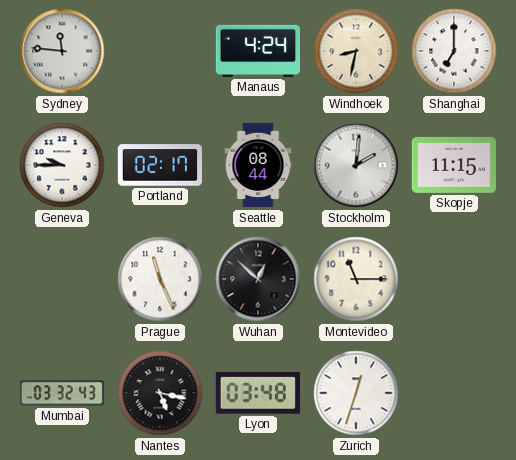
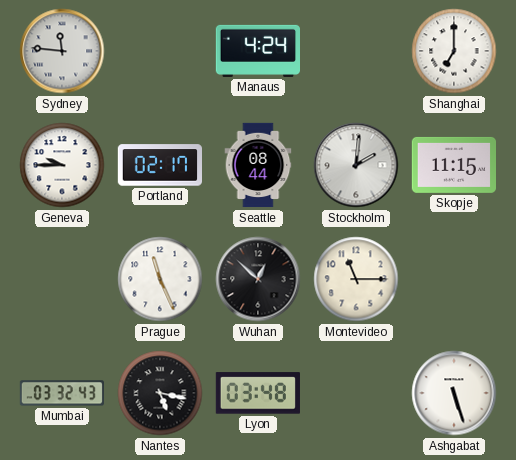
Windhoek: 8:32 -> none
Zurich: 12:33 -> none
Ashgabat: none -> 5:27
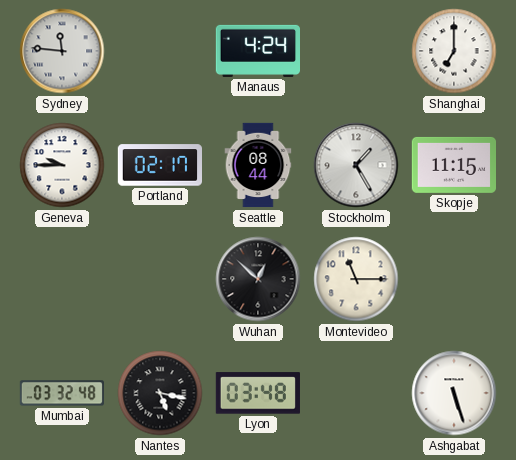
Stockholm: 2:01 -> 1:25
Prague: 11:26 -> none
Mumbai: 03:32:43 -> 03:32:48
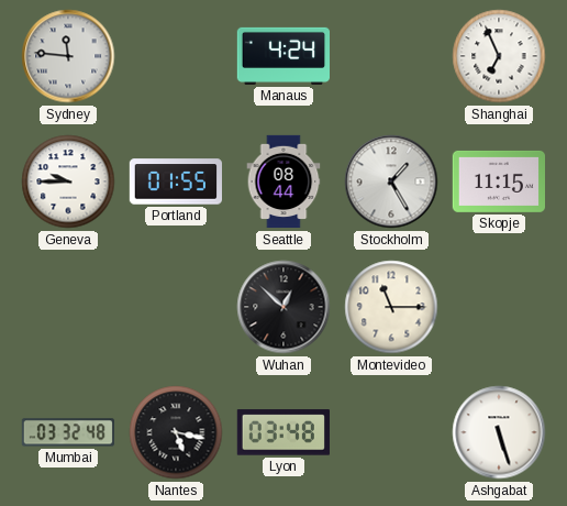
Shanghai: 7:00 -> 6:56
Portland: 02:17 -> 01:55
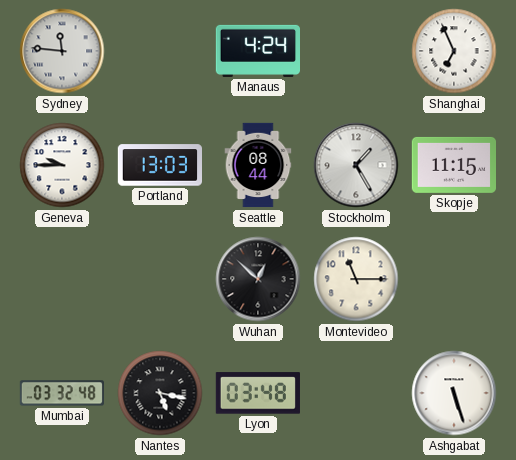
Portland: 01:55 -> 13:03
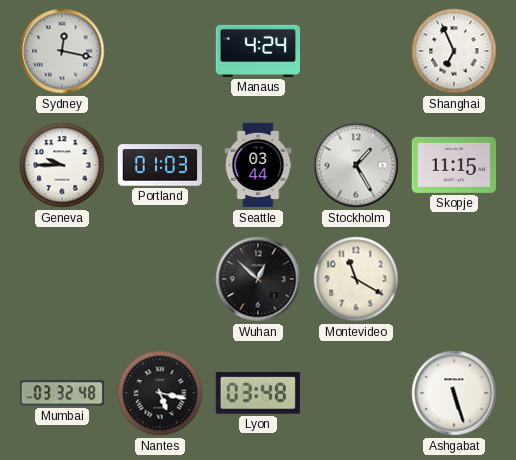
Sydney: 11:46 -> 12:17
Portland: 13:03 -> 01:03
Seattle: 08:44 -> 03:44
Montevideo: 11:15 -> 11:20
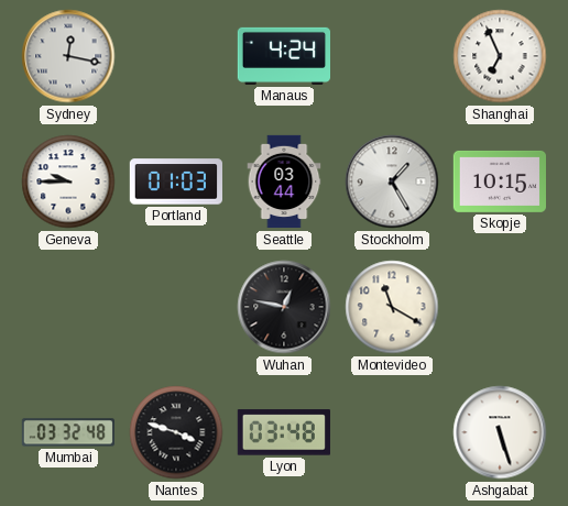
Skopje: 11:15 -> 10:15
Wuhan: 12:52 -> 12:47
Nantes: 5:17 -> 3:48
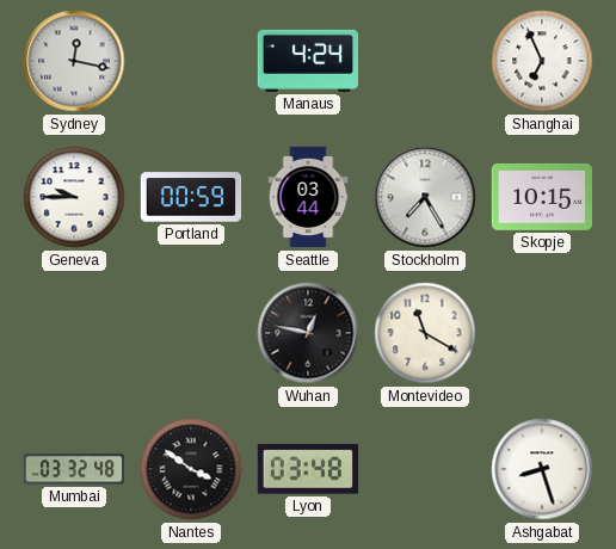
Portland: 01:03 -> 00:59
Stockholm: 1:25 -> 7:25
Nantes: 3:48 -> 3:51
Ashgabat: 5:27 -> 8:27
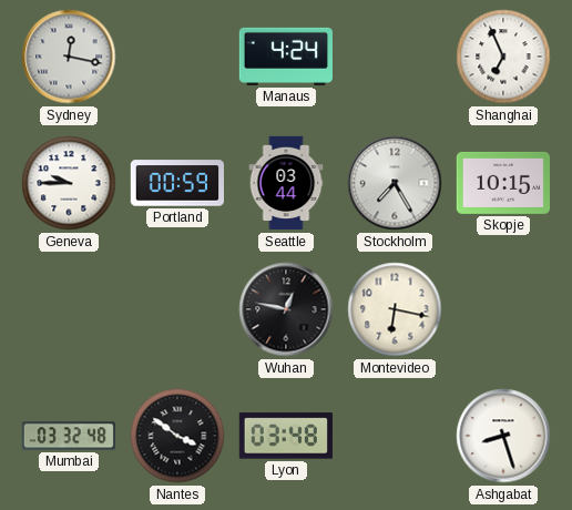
Montevideo: 11:20 -> 6:17
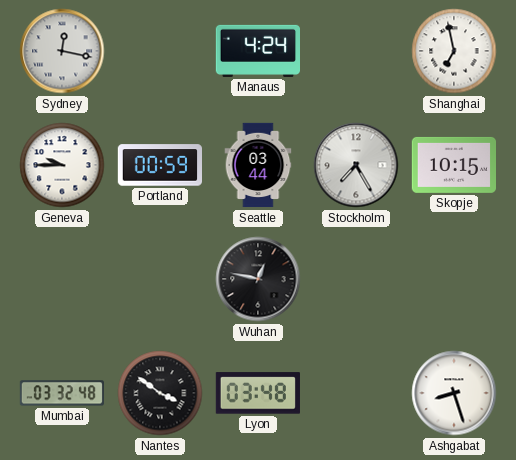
Shanghai: 6:56 -> 6:58
Montevideo: 6:17 -> none
